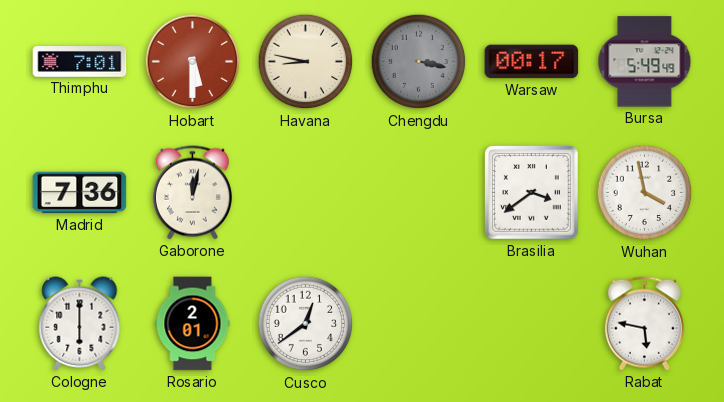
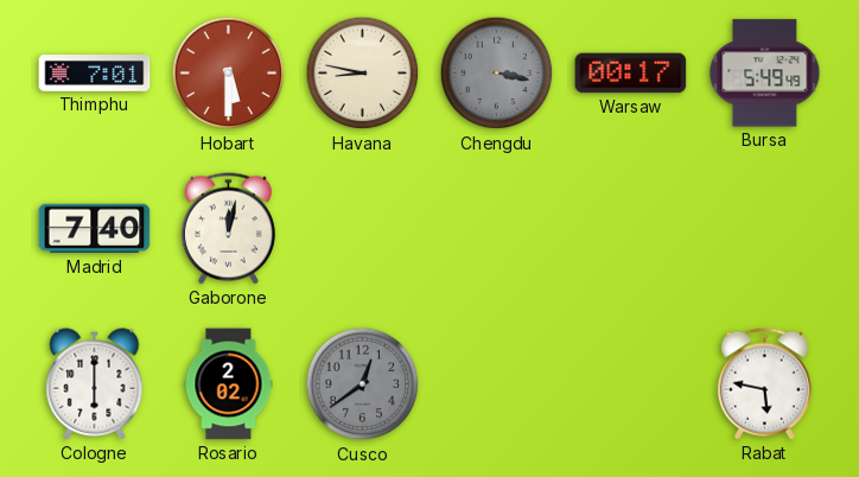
Madrid: 7:36 -> 7:40
Brasilia: 3:39 -> none
Wuhan: 3:58 -> none
Rosario: 2:01 -> 2:02
Cusco dial: white -> grey
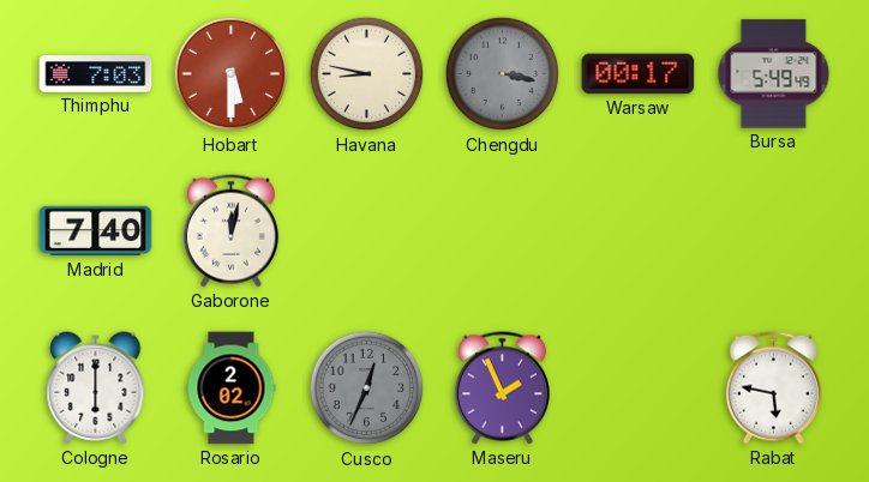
Thimphu: 7:01 -> 7:03
Cusco: 12:39 -> 12:34
Maseru: none -> 1:56
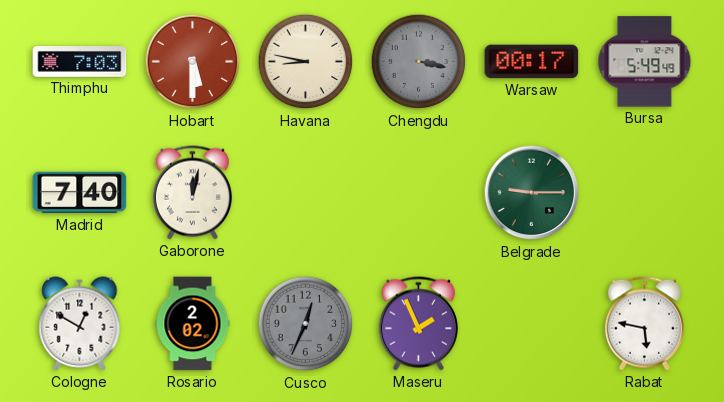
Belgrade: none -> 9:15
Cologne: 6:00 -> 12:50
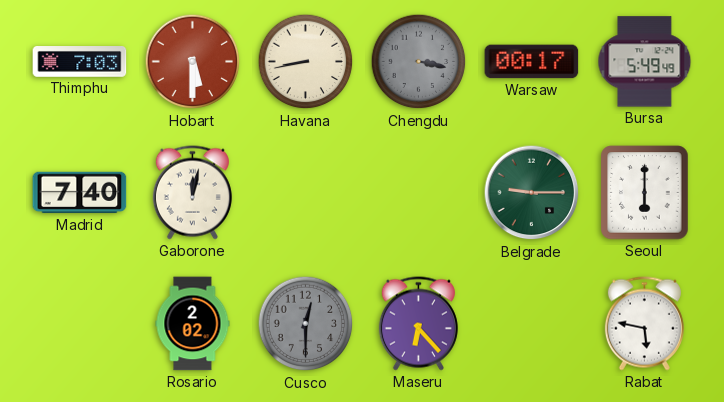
Havana: 8:47 -> 8:43
Seoul: none -> 6:00
Cologne: 12:50 -> none
Cusco: 12:34 -> 12:30
Maseru: 1:56 -> 6:23
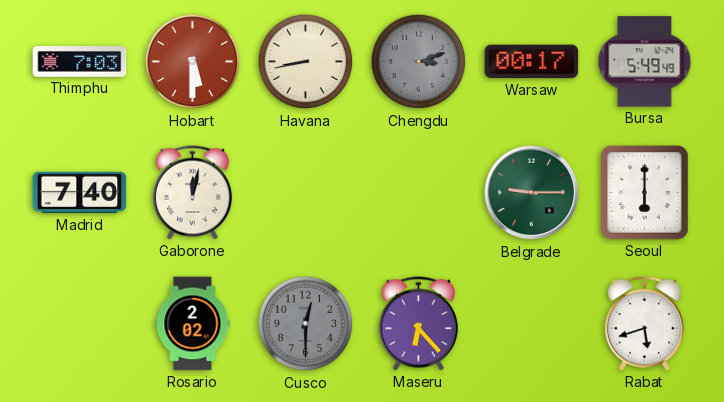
Chengdu: 3:17 -> 3:12
Rabat: 5:47 -> 5:42
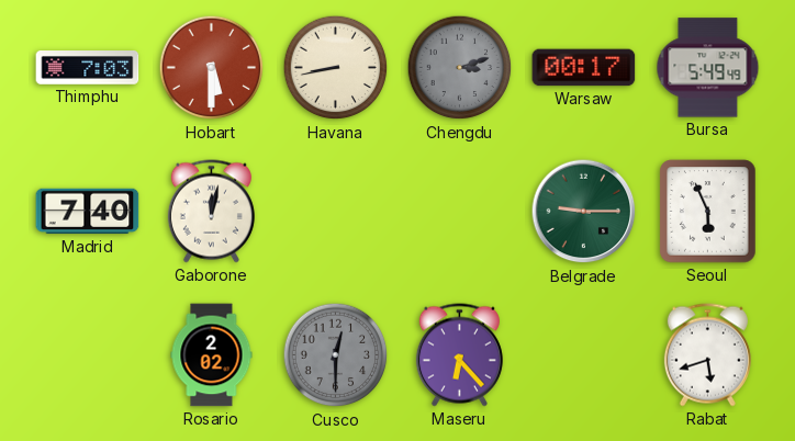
Seoul: 6:00 -> 5:56
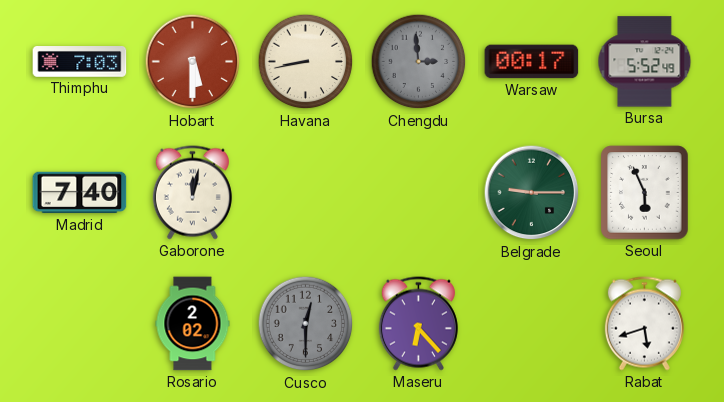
Chengdu: 3:12 -> 2:59
Bursa: 5:49 -> 5:52
